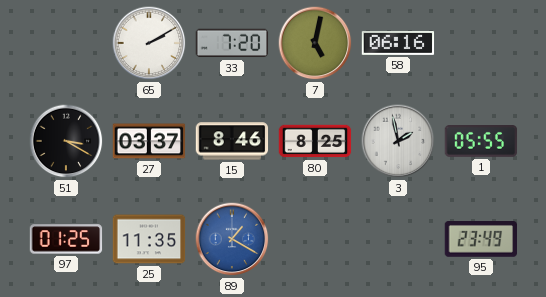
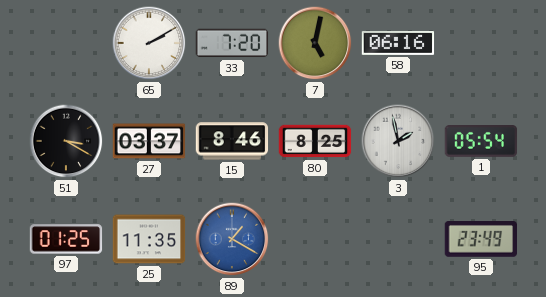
1: 05:55 -> 05:54
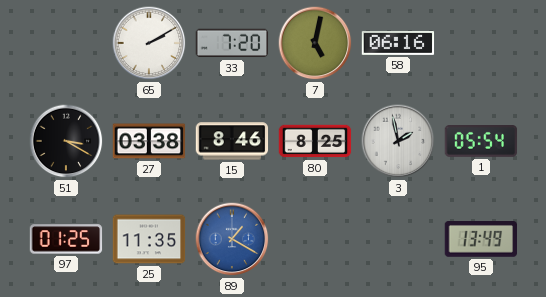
27: 03:37 -> 03:38
95: 23:49 -> 13:49
